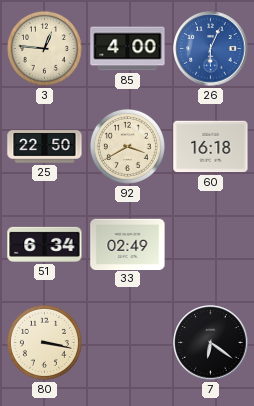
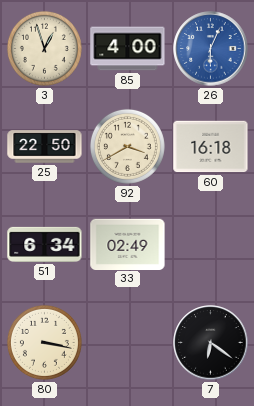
3: 12:46 -> 12:57
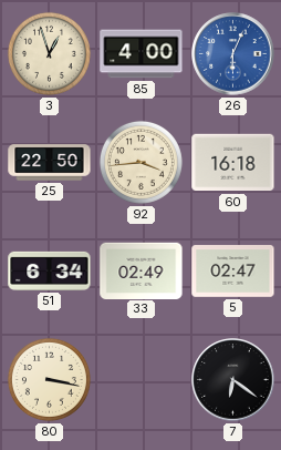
92: 3:40 -> 3:44
5: none -> 02:47
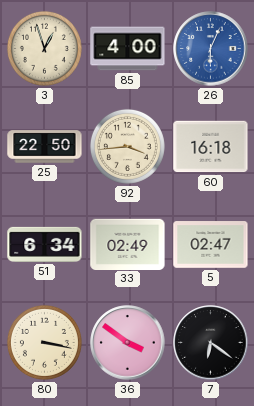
36: none -> 3:51
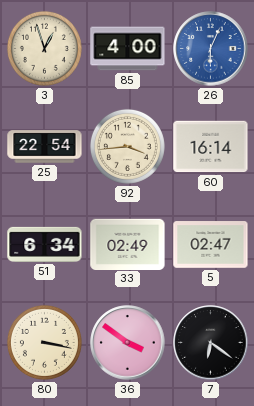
25: 22:50 -> 22:54
60: 16:18 -> 16:14
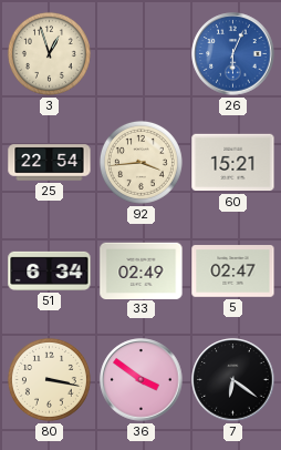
85: 4:00 -> none
60: 16:14 -> 15:21
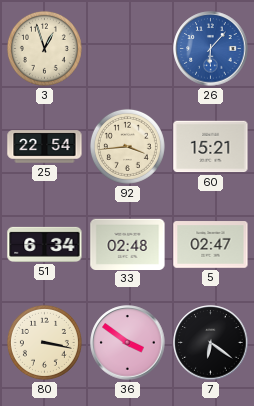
26: 6:04 -> 6:07
33: 02:49 -> 02:48
